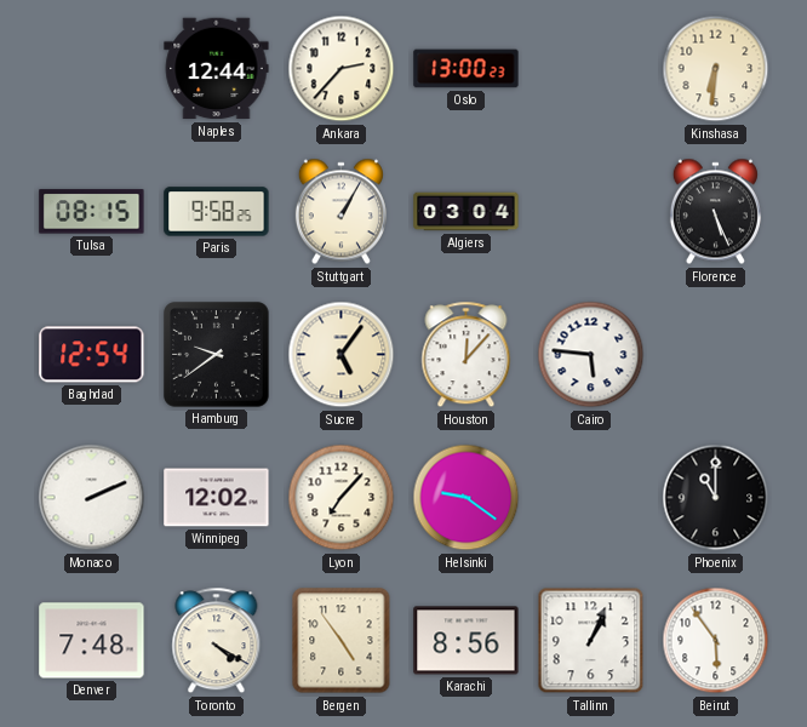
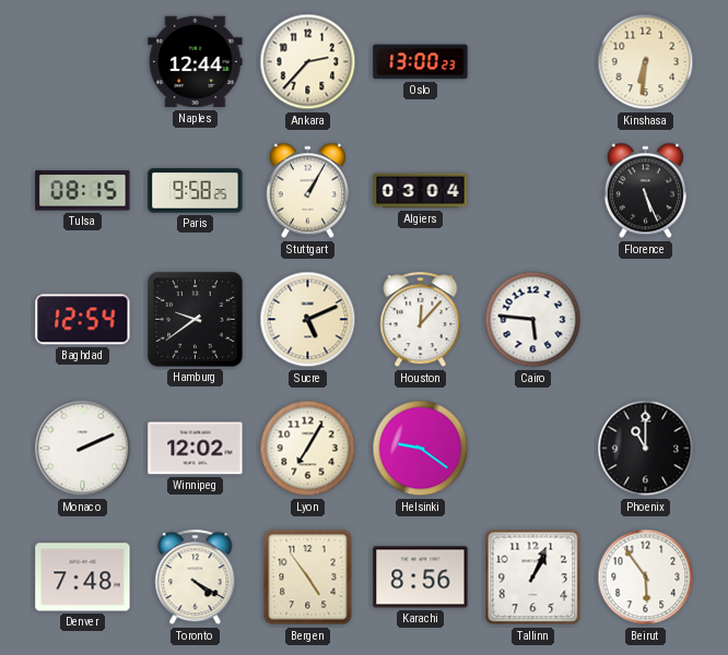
Sucre: 5:06 -> 5:11
Lyon: 7:07 -> 7:05
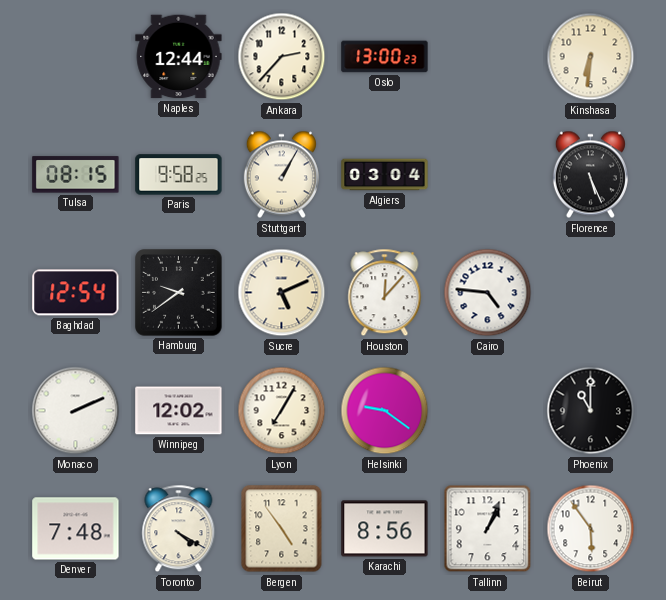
Cairo: 5:46 -> 4:46
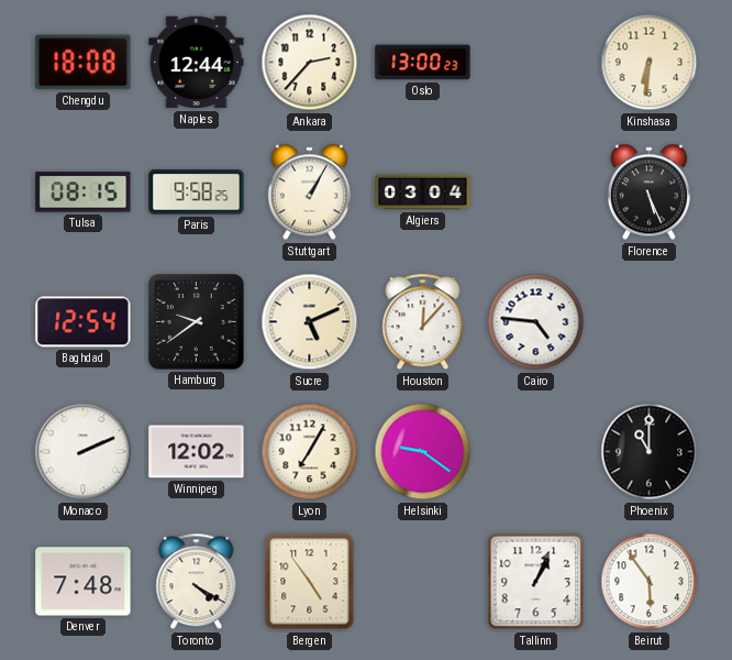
Chengdu: none -> 18:08
Karachi: 8:56 -> none
